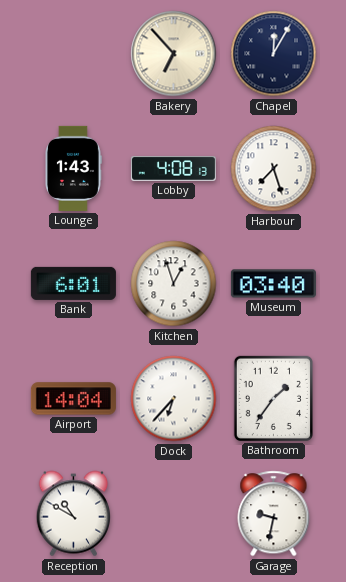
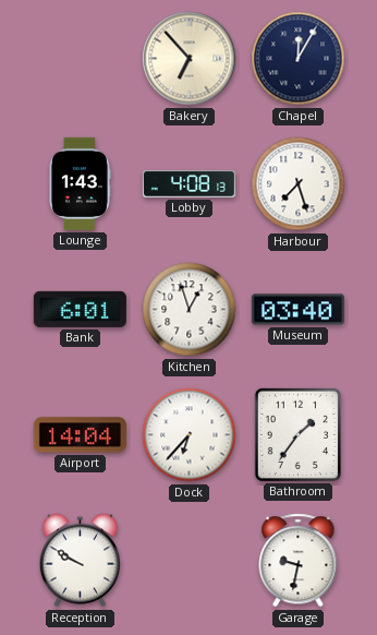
Reception: 10:50 -> 9:50
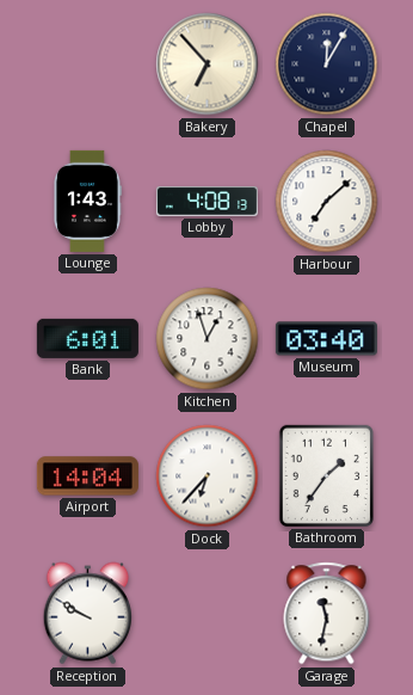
Harbour: 7:27 -> 7:08
Garage: 9:32 -> 11:32
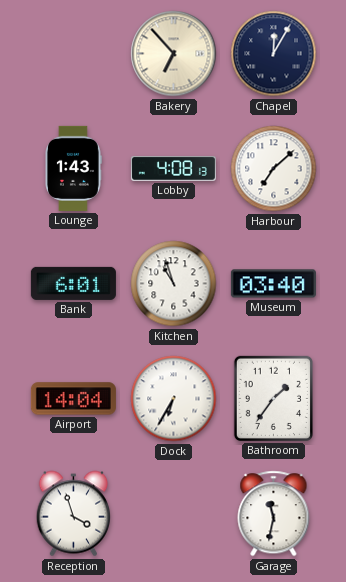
Kitchen: 12:57 -> 10:57
Dock: 6:37 -> 6:35
Reception: 9:50 -> 3:57
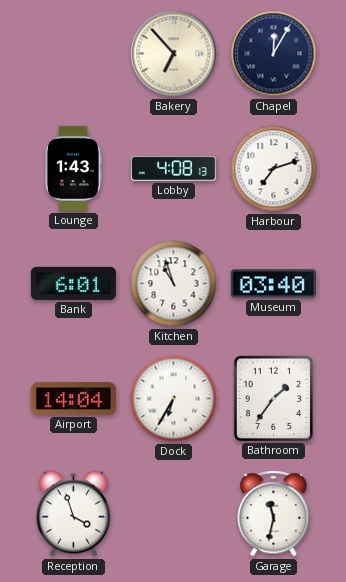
Harbour: 7:08 -> 7:12
